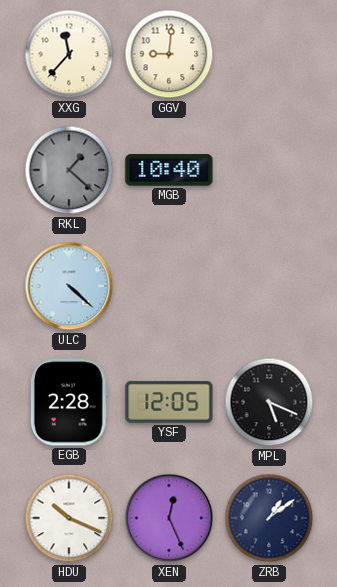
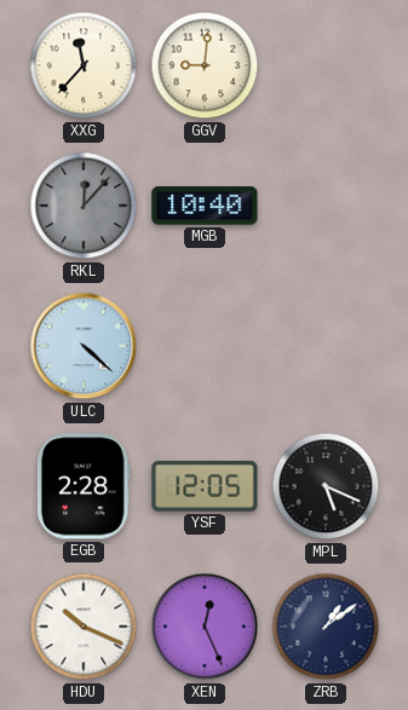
RKL: 1:22 -> 12:07
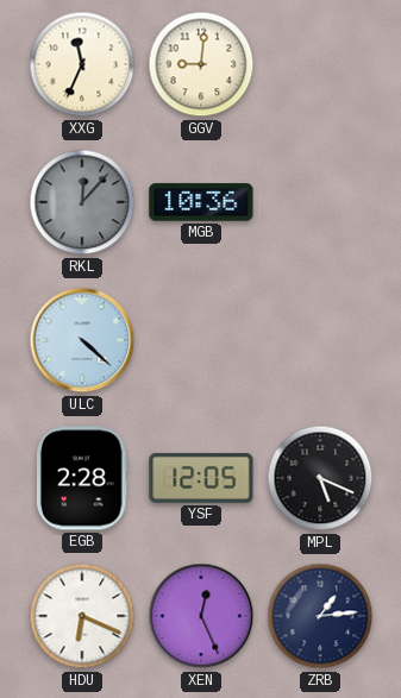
XXG: 11:37 -> 11:34
MGB: 10:40 -> 10:36
HDU: 10:19 -> 6:19
ZRB: 1:09 -> 1:14
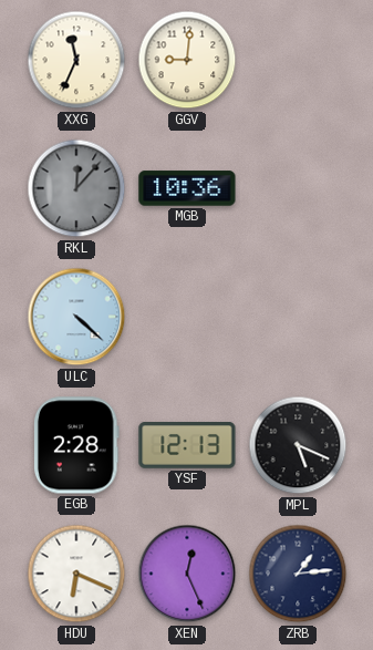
YSF: 12:05 -> 12:13
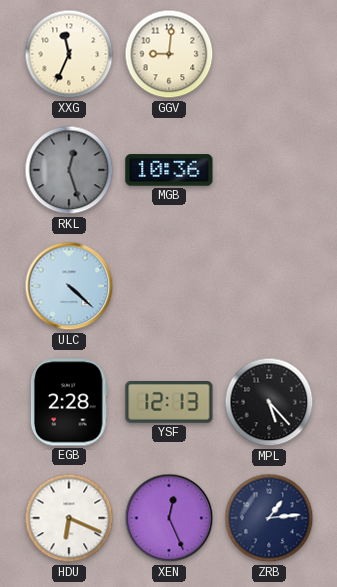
RKL: 12:07 -> 12:27
MPL: 5:19 -> 5:23
